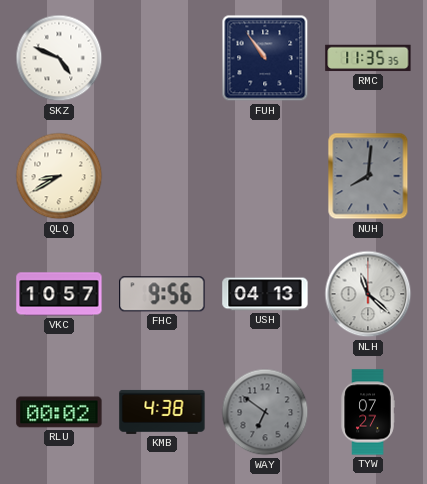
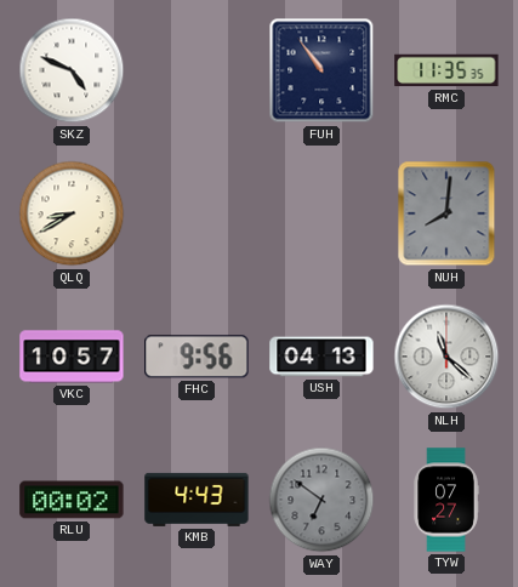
KMB: 4:38 -> 4:43
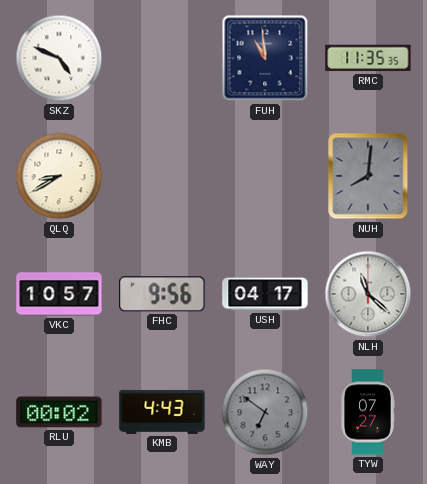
FUH: 10:54 -> 10:59
USH: 04:13 -> 04:17
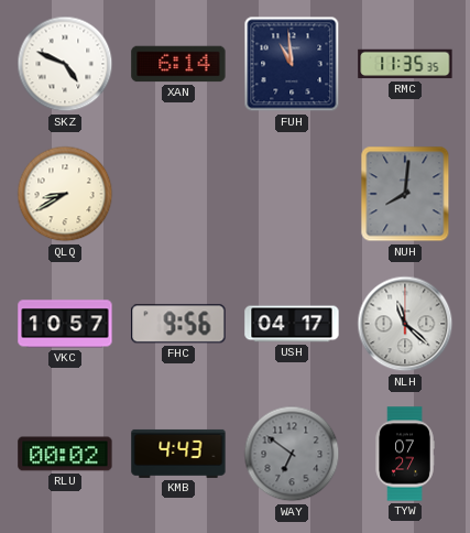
XAN: none -> 6:14
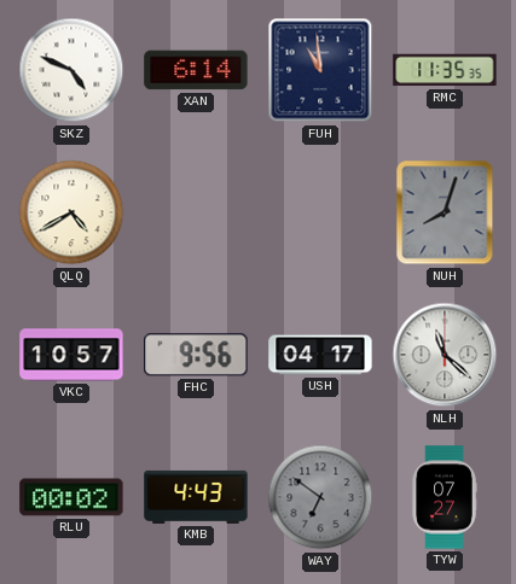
QLQ: 8:40 -> 4:40
NUH: 8:01 -> 8:03
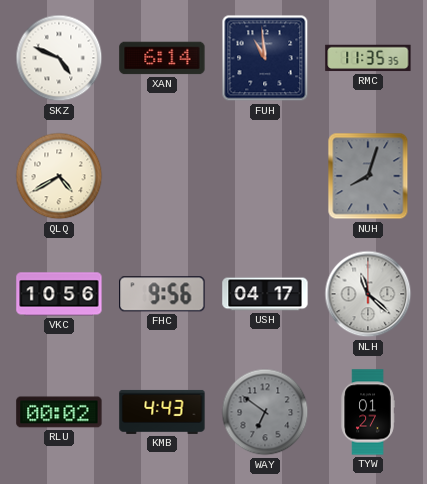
VKC: 10:57 -> 10:56
TYW: 07:27 -> 01:27
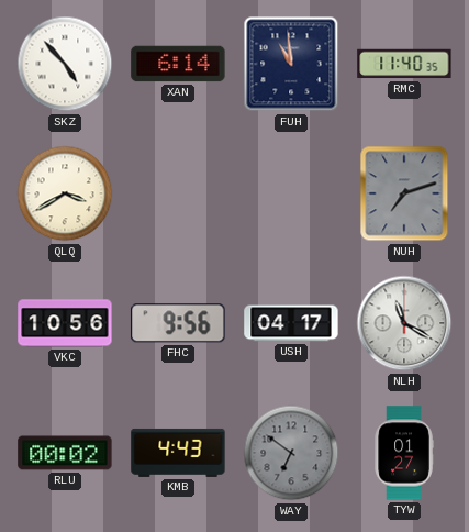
SKZ: 4:49 -> 4:53
RMC: 11:35 -> 11:40
QLQ: 4:40 -> 3:40
NUH: 8:03 -> 7:12
NLH: 11:22 -> 11:20
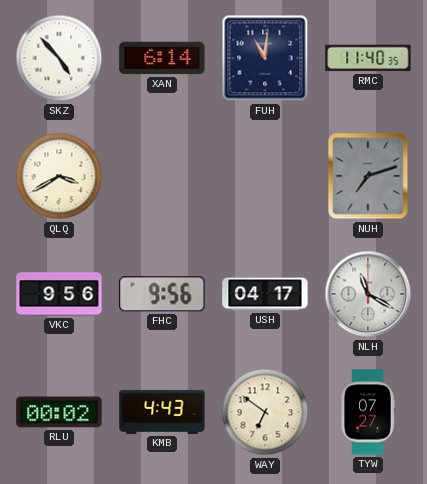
FUH: 10:59 -> 11:01
VKC: 10:56 -> 9:56
WAY dial: grey -> cream
TYW: 01:27 -> 07:27
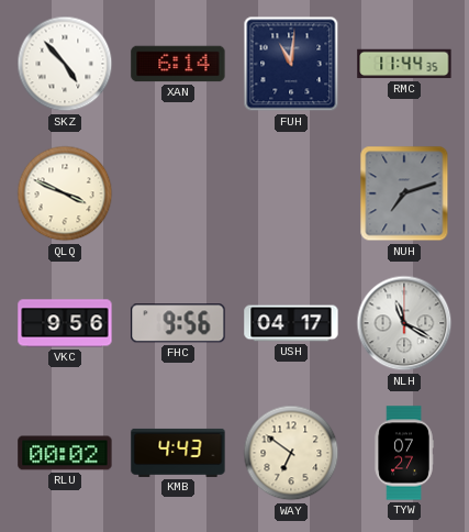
RMC: 11:40 -> 11:44
QLQ: 3:40 -> 3:49
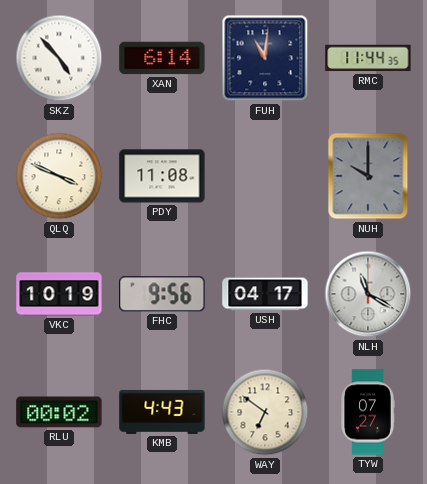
PDY: none -> 11:08
NUH: 7:12 -> 10:00
VKC: 9:56 -> 10:19
